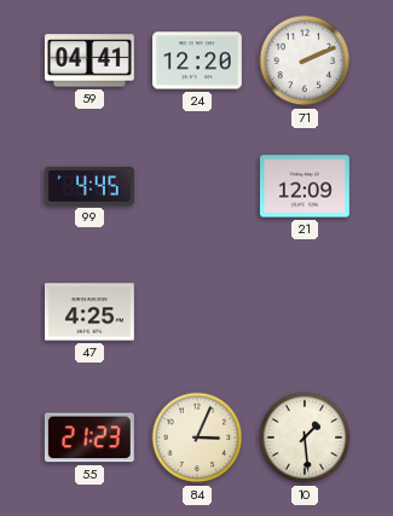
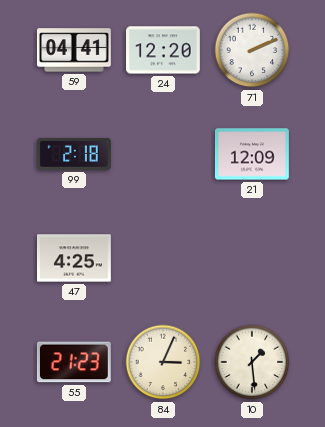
99: 4:45 -> 2:18
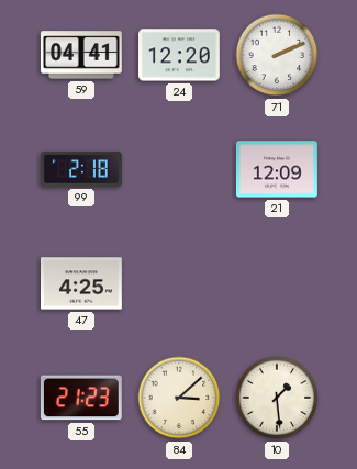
84: 3:04 -> 3:08
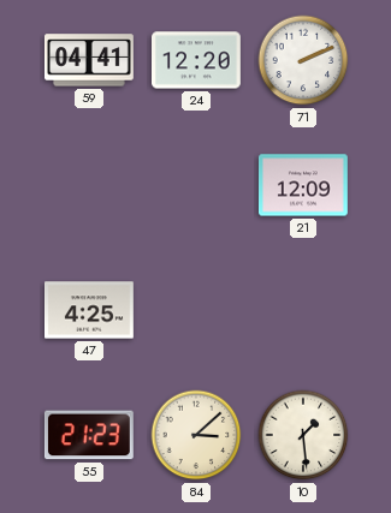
99: 2:18 -> none
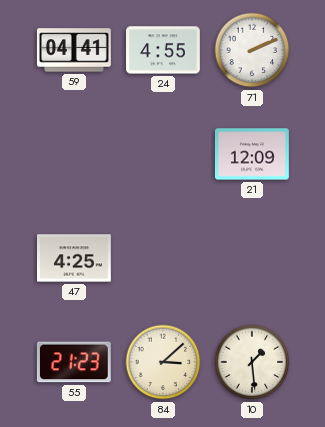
24: 12:20 -> 4:55
